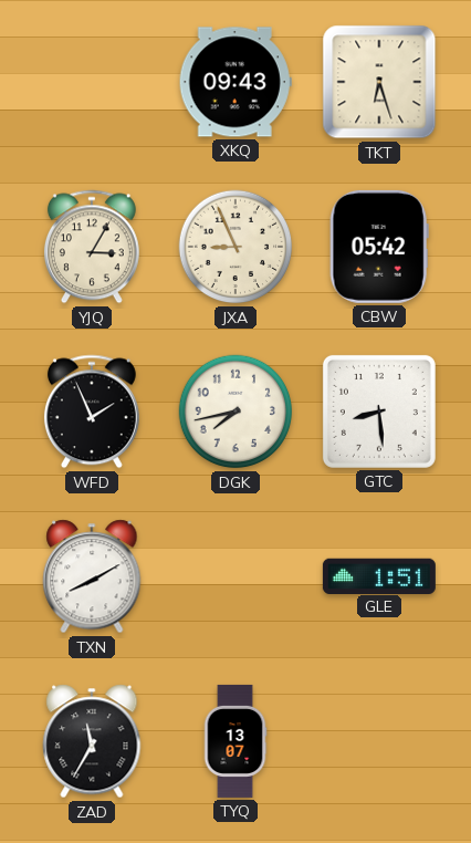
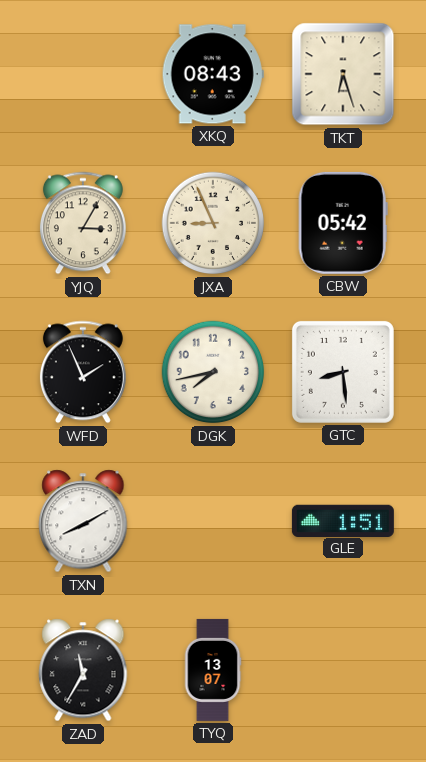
XKQ: 09:43 -> 08:43
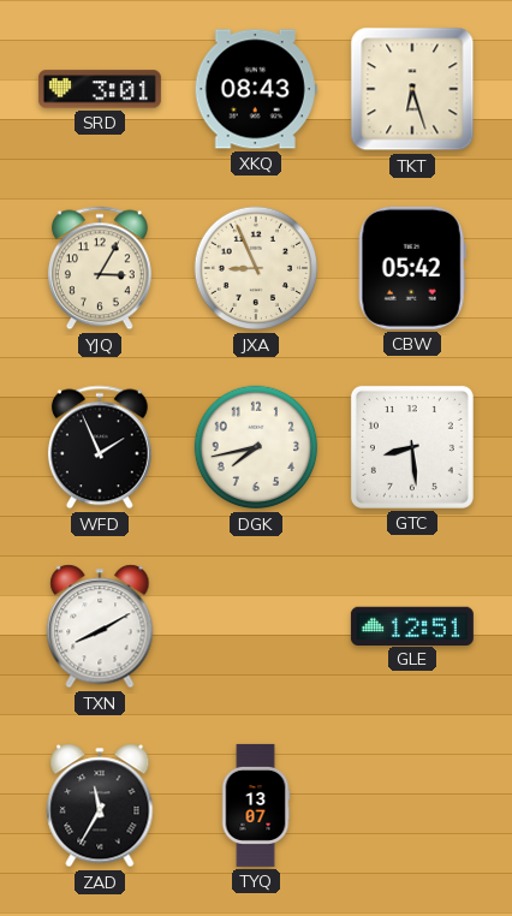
SRD: none -> 3:01
GLE: 1:51 -> 12:51
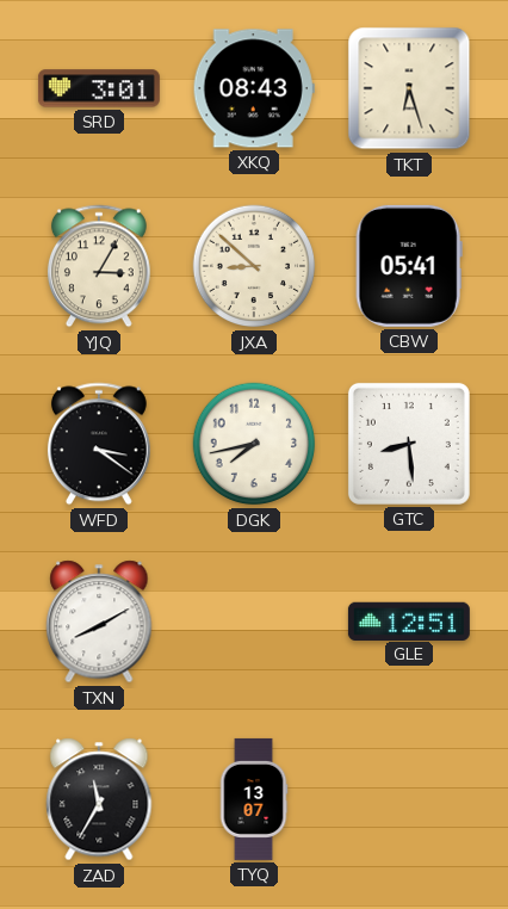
JXA: 8:56 -> 8:52
CBW: 05:42 -> 05:41
WFD: 1:56 -> 3:21
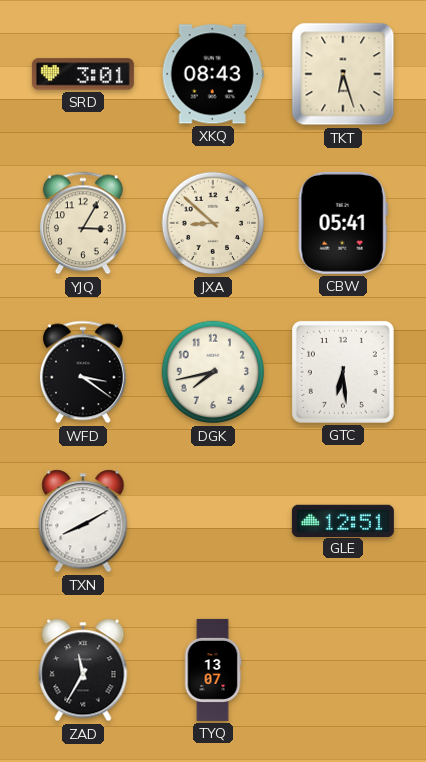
GTC: 8:29 -> 6:29
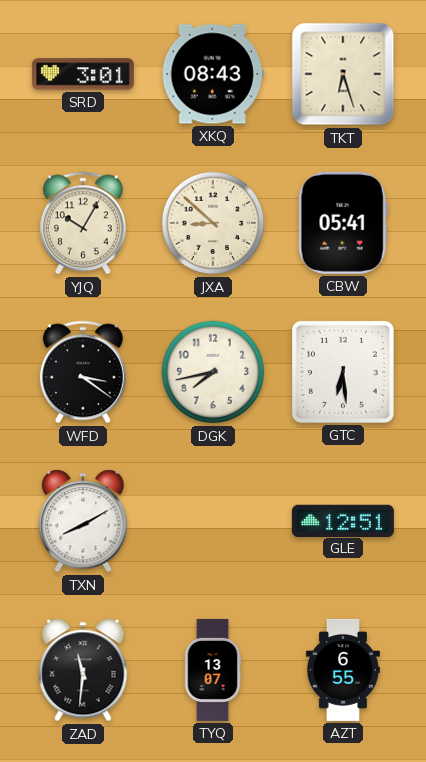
YJQ: 3:05 -> 10:05
ZAD: 11:35 -> 11:31
AZT: none -> 6:55
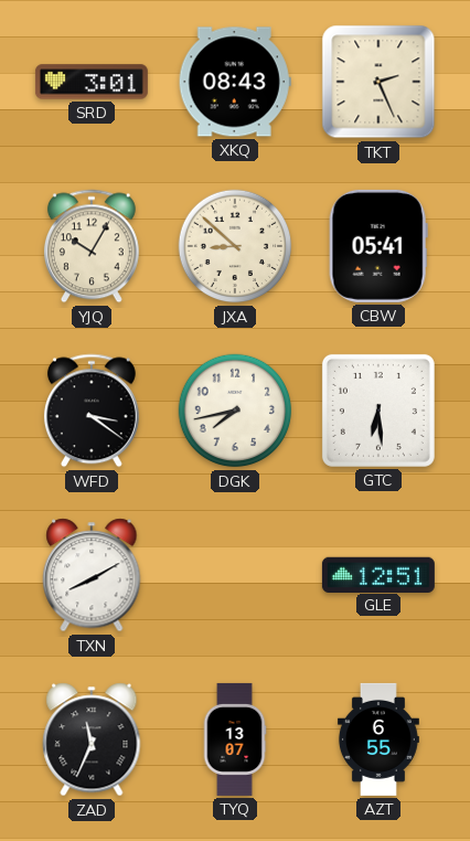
TKT: 6:27 -> 2:26
ZAD: 11:31 -> 11:34
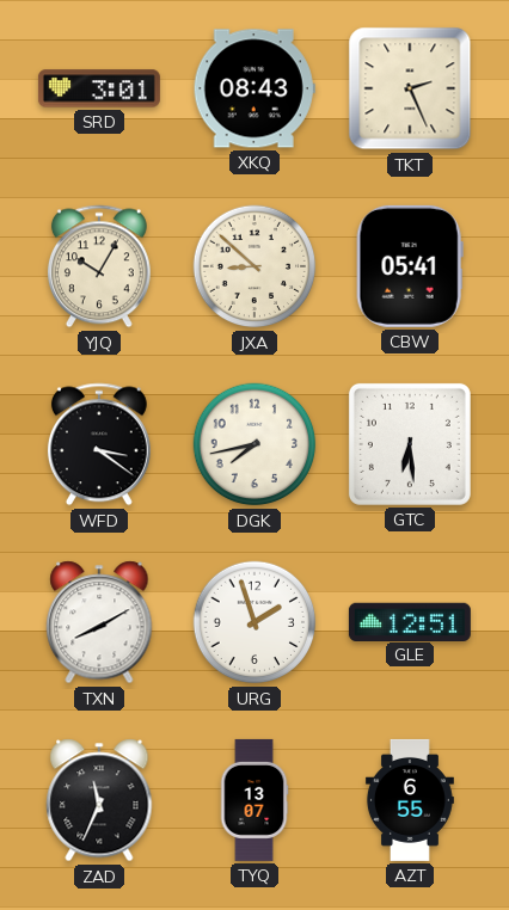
URG: none -> 1:57
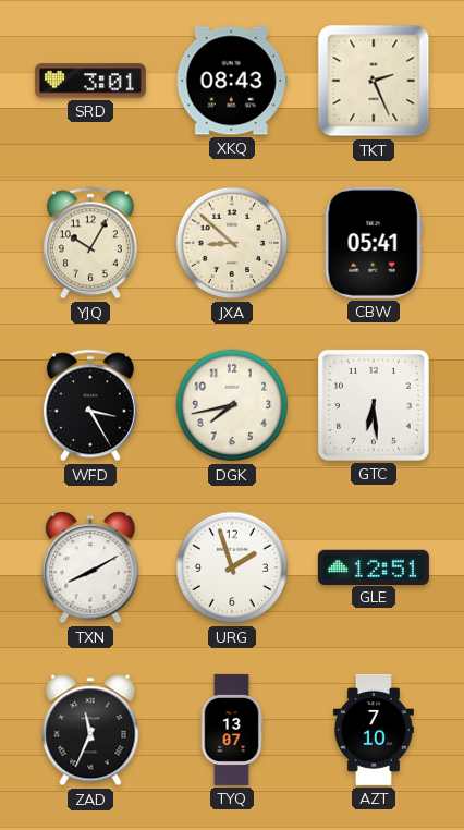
WFD: 3:21 -> 3:25
AZT: 6:55 -> 7:10
